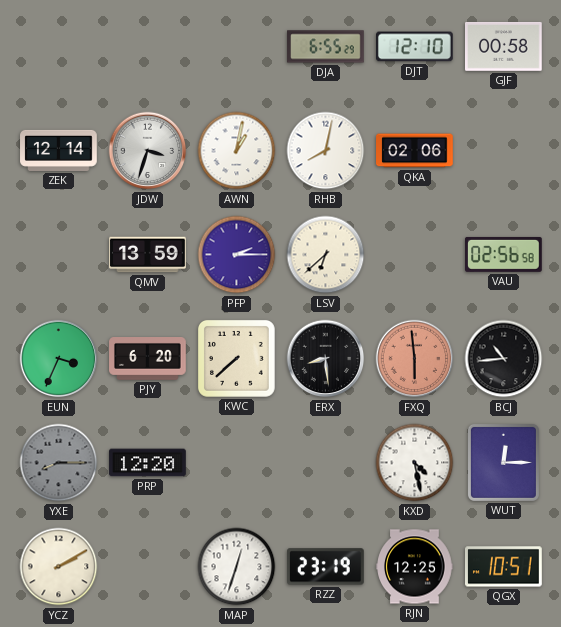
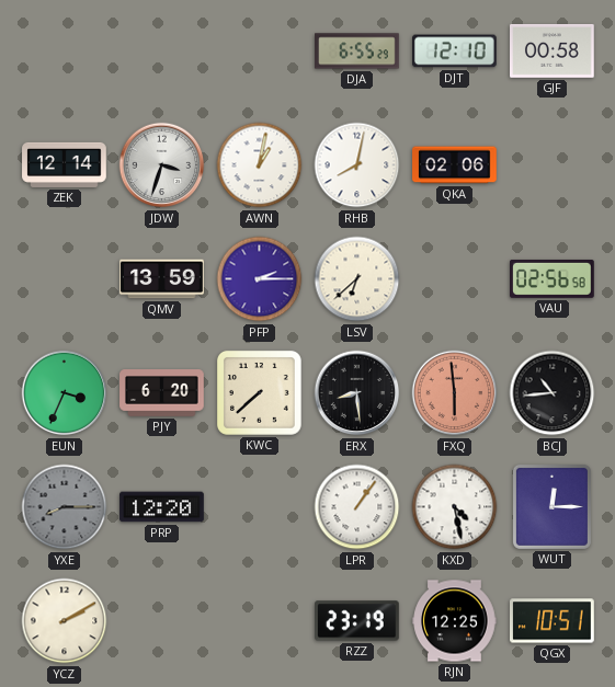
LPR: none -> 1:06
MAP: 12:33 -> none
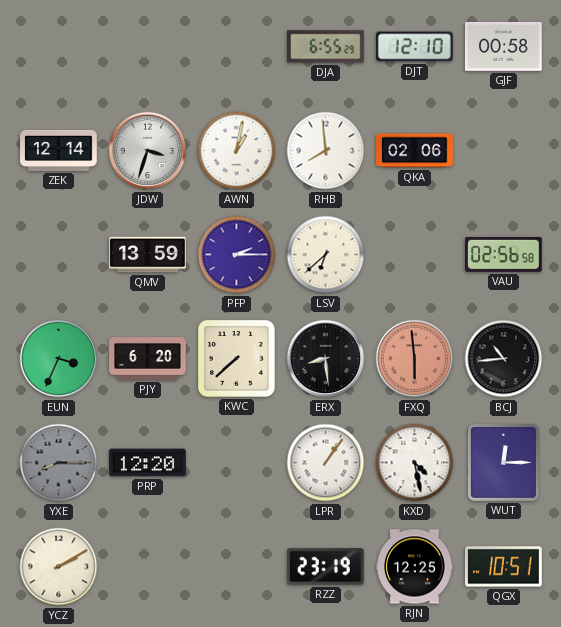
RHB: 8:02 -> 7:59
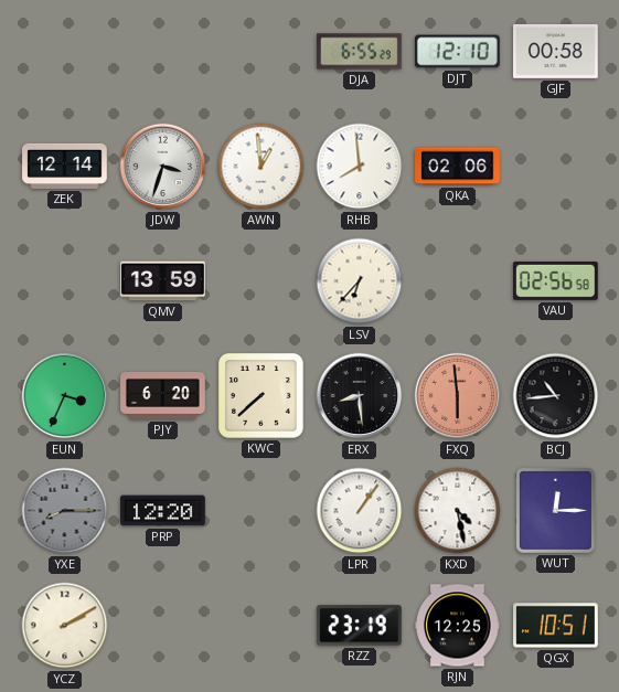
AWN: 1:02 -> 12:59
PFP: 2:15 -> none
LSV: 6:38 -> 6:37
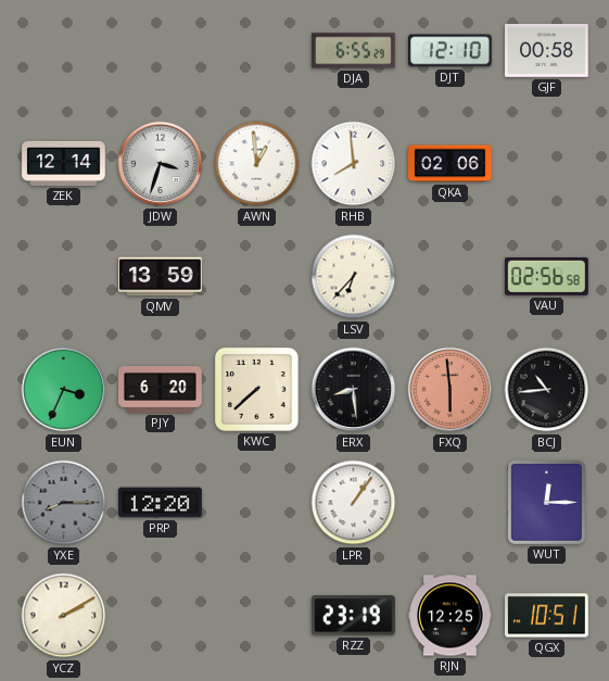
KXD: 4:28 -> none
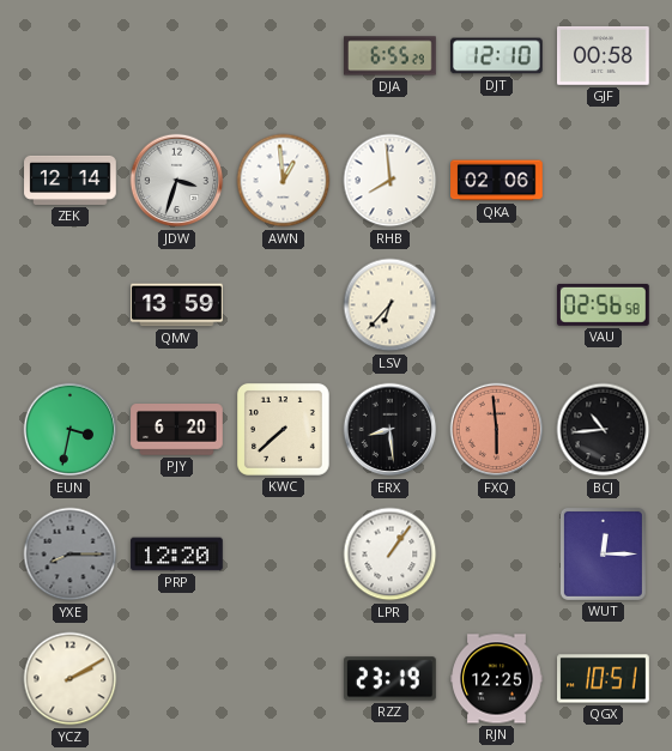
EUN: 3:34 -> 3:32
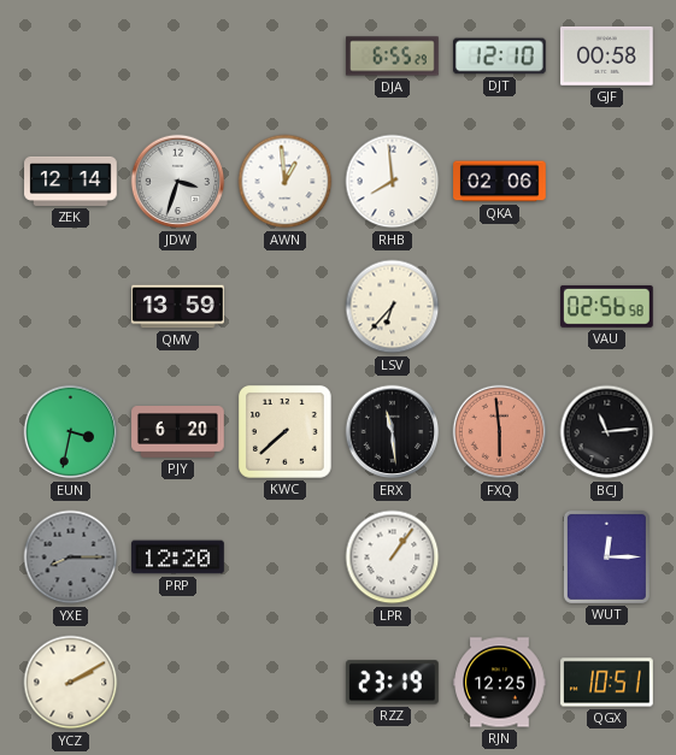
ERX: 8:29 -> 11:29
BCJ: 10:44 -> 11:14
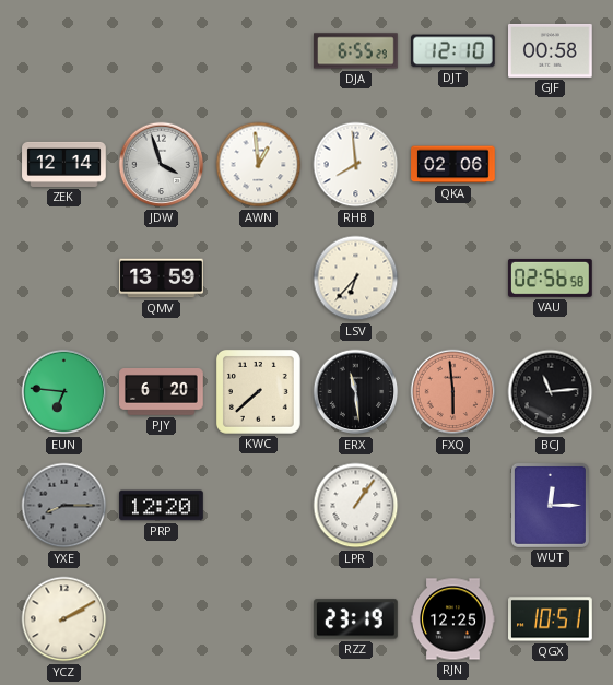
JDW: 3:33 -> 3:57
EUN: 3:32 -> 6:46
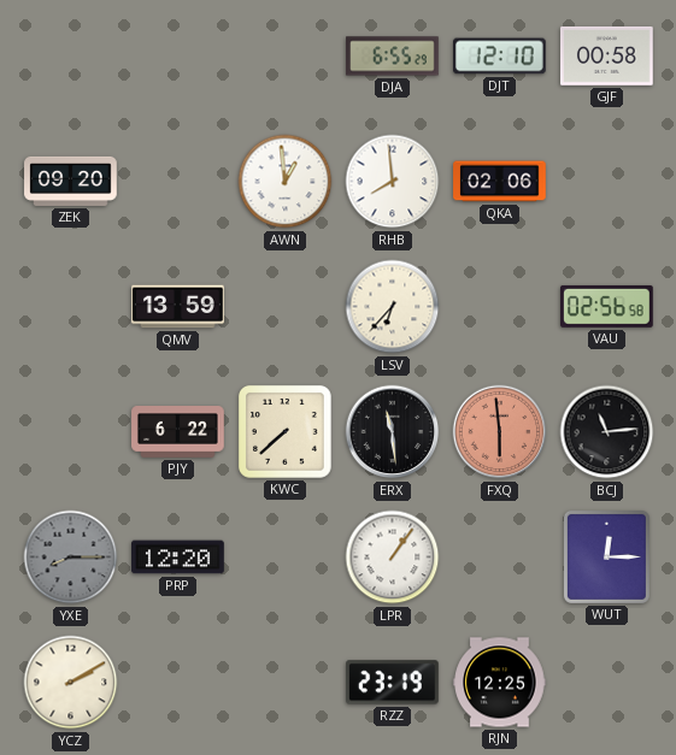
ZEK: 12:14 -> 09:20
JDW: 3:57 -> none
EUN: 6:46 -> none
PJY: 6:20 -> 6:22
QGX: 10:51 -> none
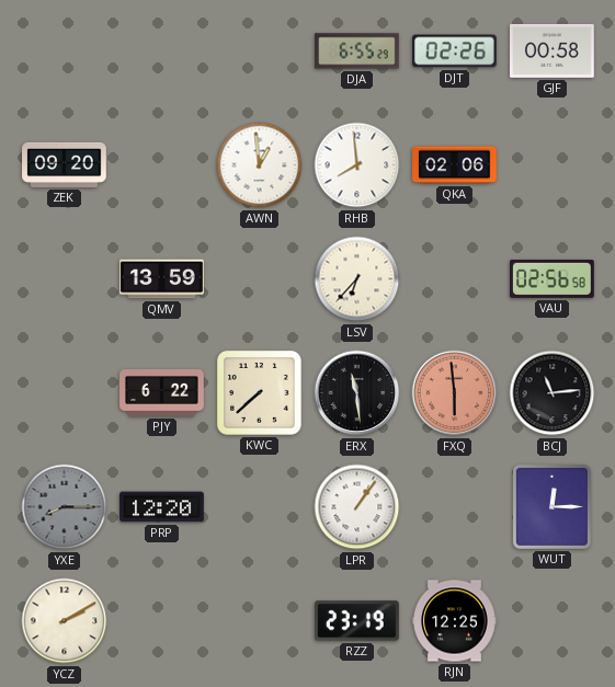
DJT: 12:10 -> 02:26
